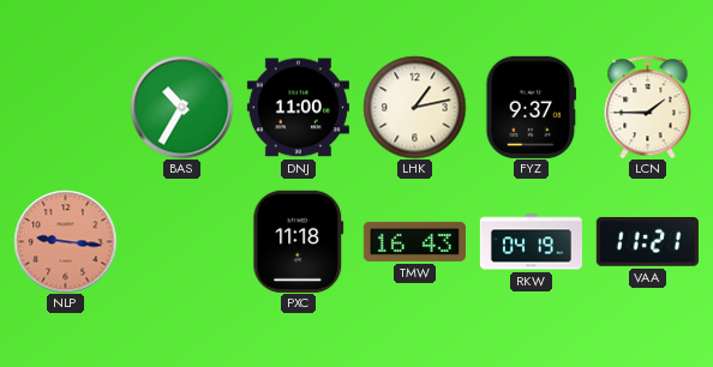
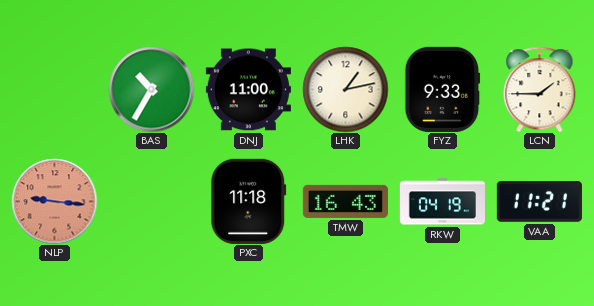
FYZ: 9:37 -> 9:33
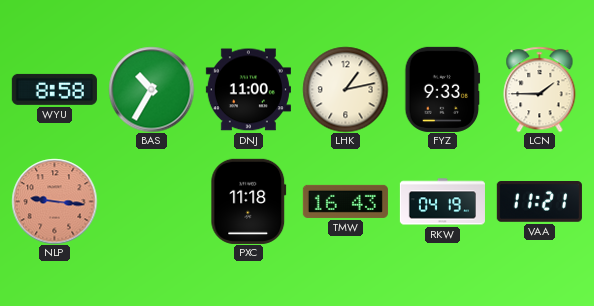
WYU: none -> 8:58
